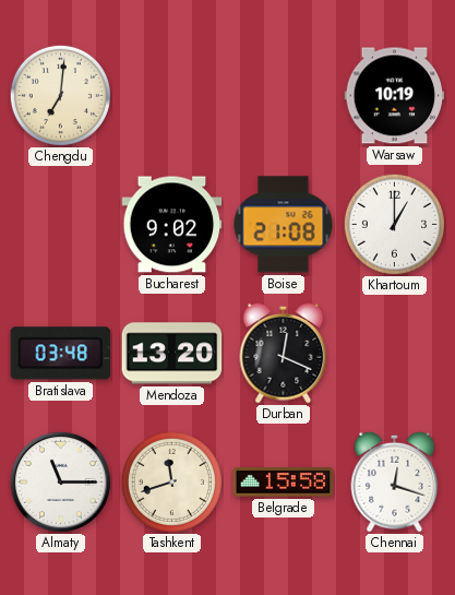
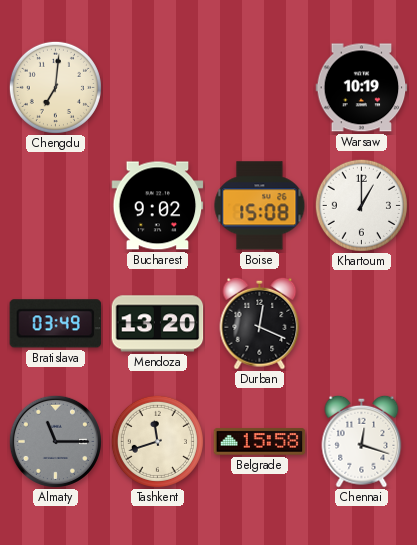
Boise: 21:08 -> 15:08
Bratislava: 03:48 -> 03:49
Almaty dial: white -> grey
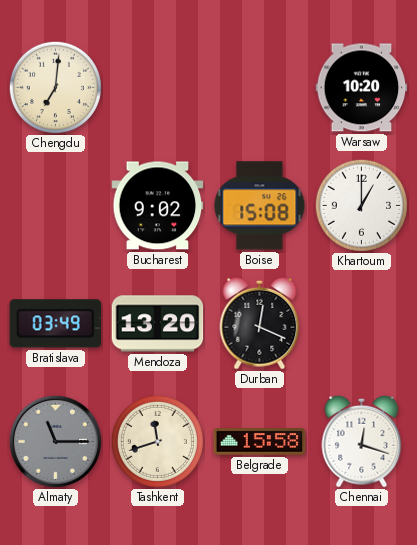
Warsaw: 10:19 -> 10:20
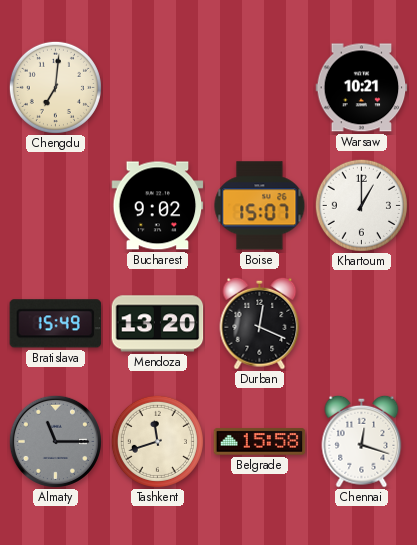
Warsaw: 10:20 -> 10:21
Boise: 15:08 -> 15:07
Bratislava: 03:49 -> 15:49
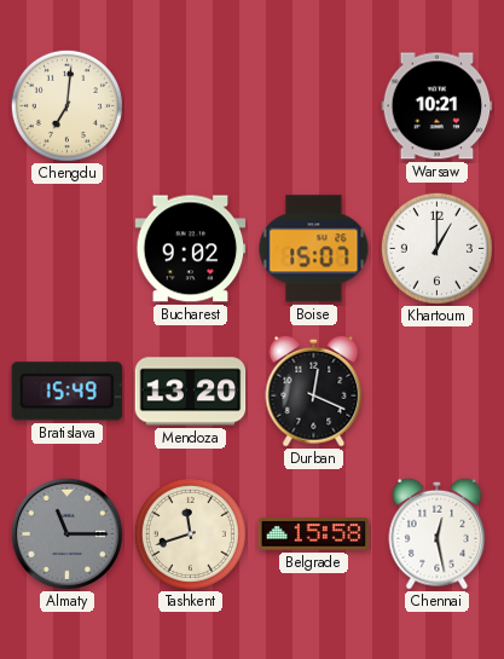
Chennai: 12:18 -> 12:28
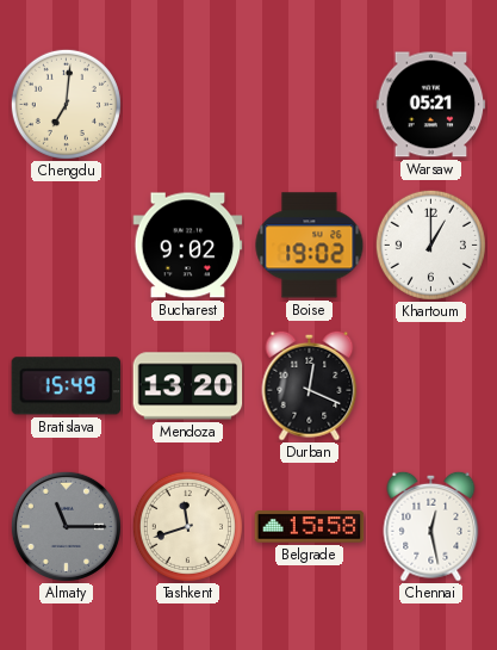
Warsaw: 10:21 -> 05:21
Boise: 15:07 -> 19:02
